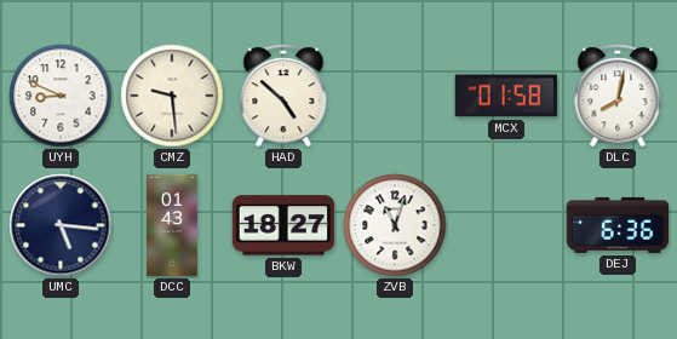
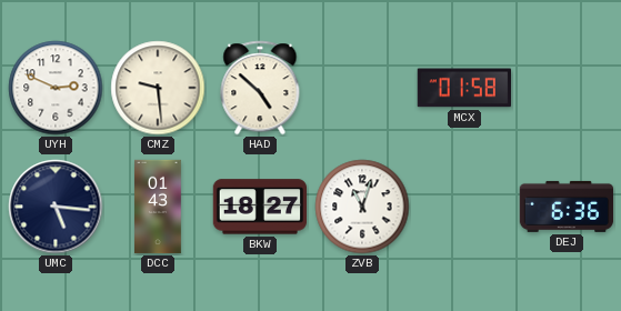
UYH: 8:49 -> 2:49
DLC: 8:02 -> none
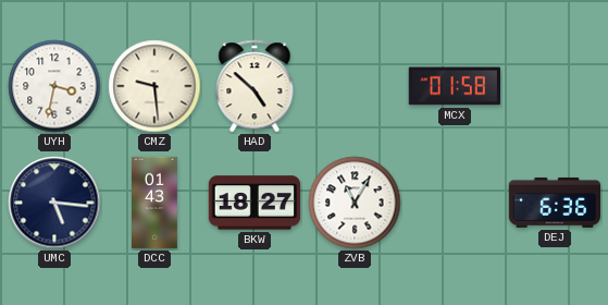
UYH: 2:49 -> 3:32
ZVB: 11:03 -> 11:05
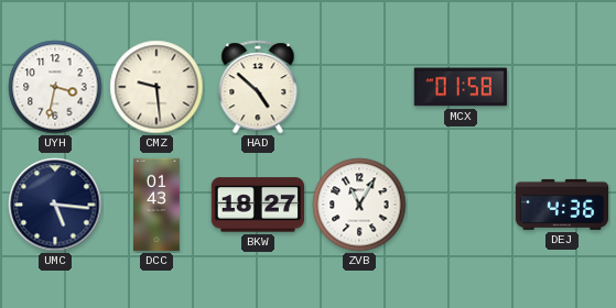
DEJ: 6:36 -> 4:36
